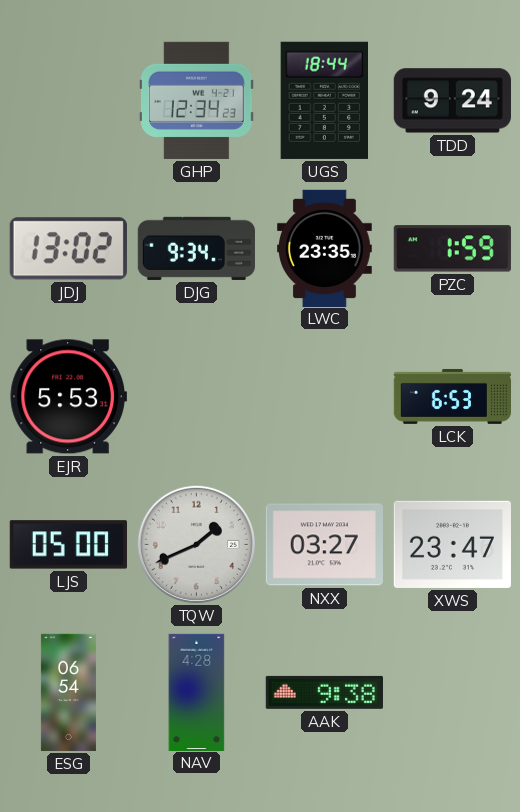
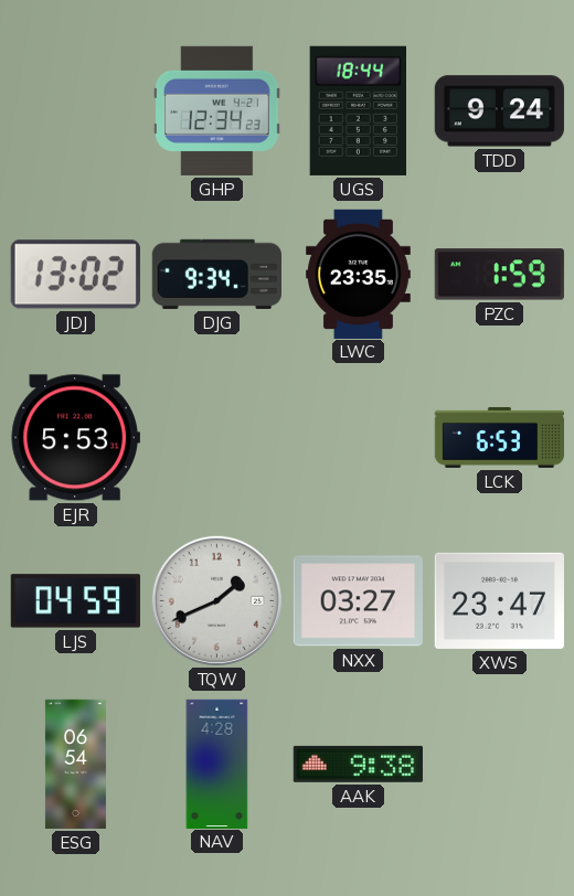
LJS: 05:00 -> 04:59
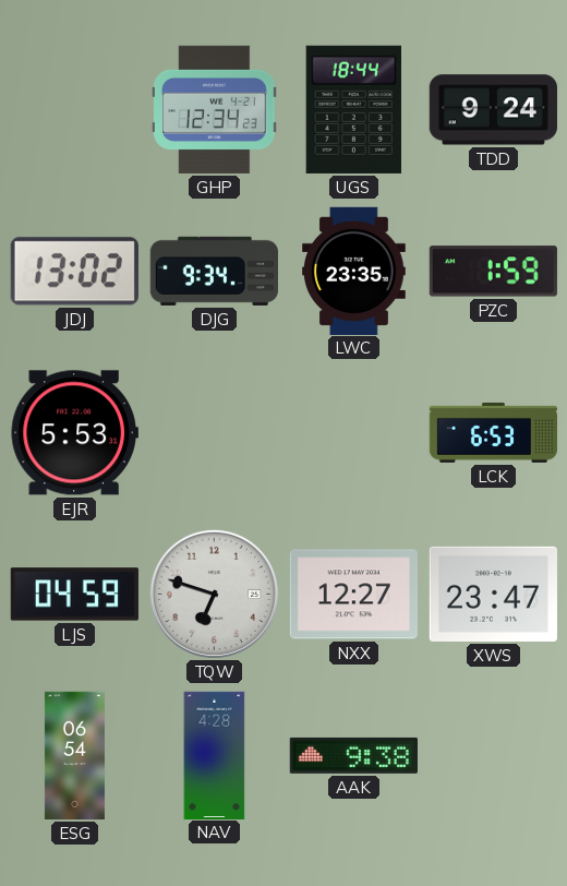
TQW: 1:41 -> 6:48
NXX: 03:27 -> 12:27
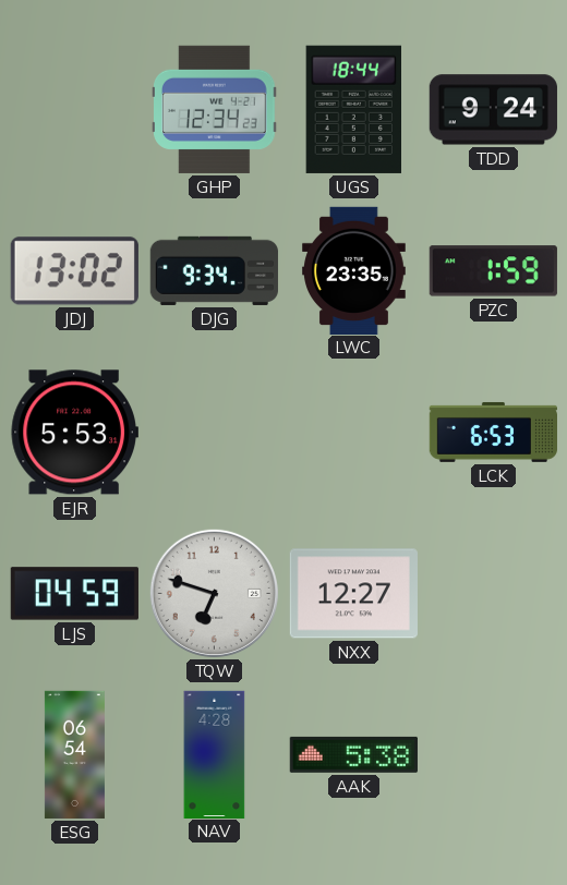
XWS: 23:47 -> none
AAK: 9:38 -> 5:38
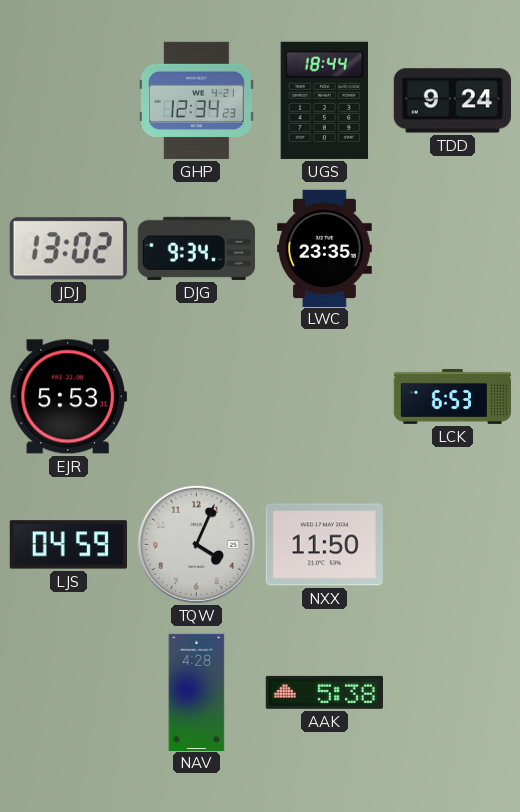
PZC: 1:59 -> none
TQW: 6:48 -> 4:04
NXX: 12:27 -> 11:50
ESG: 06:54 -> none
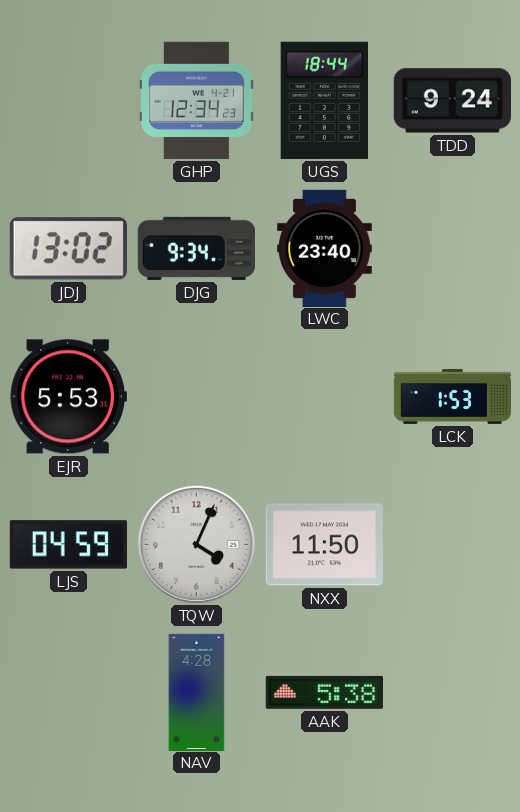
LWC: 23:35 -> 23:40
LCK: 6:53 -> 1:53
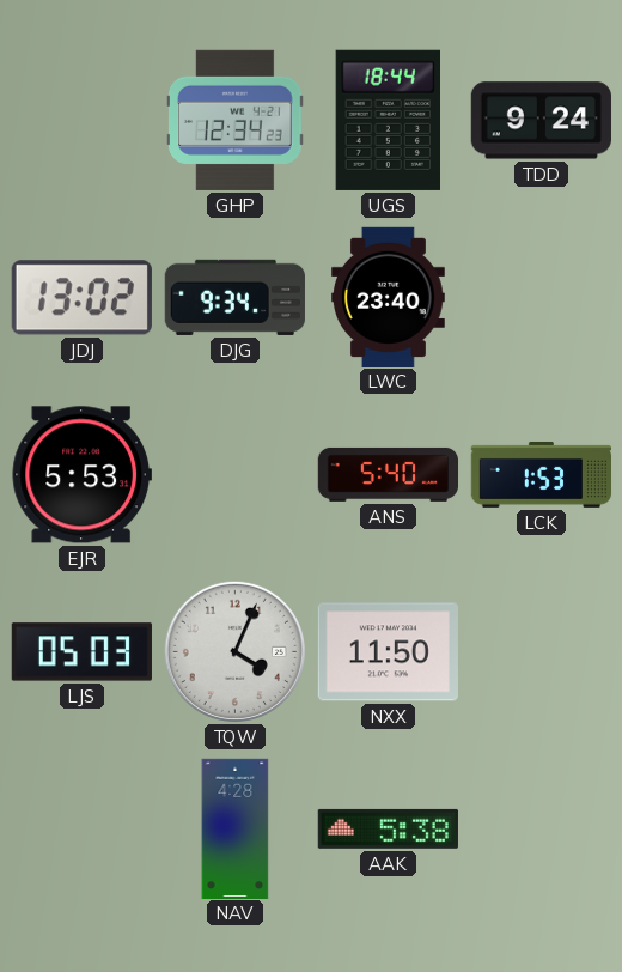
ANS: none -> 5:40
LJS: 04:59 -> 05:03
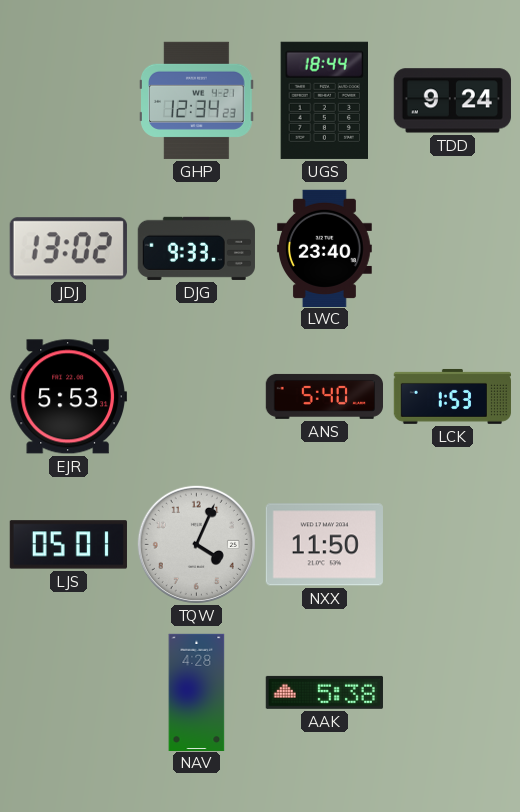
DJG: 9:34 -> 9:33
LJS: 05:03 -> 05:01
